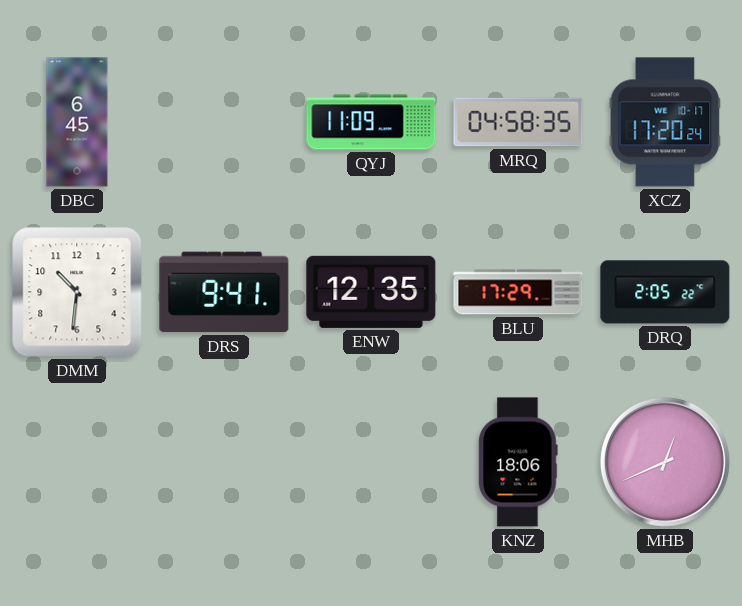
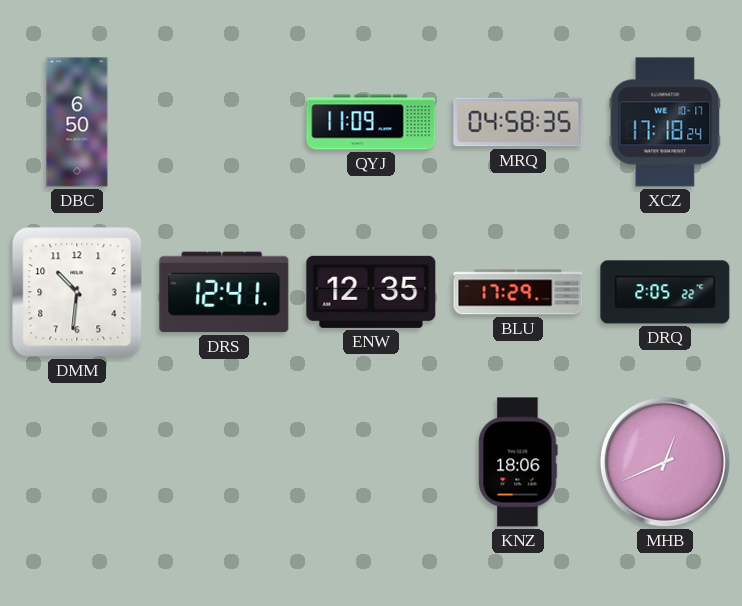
DBC: 6:45 -> 6:50
XCZ: 17:20 -> 17:18
DRS: 9:41 -> 12:41
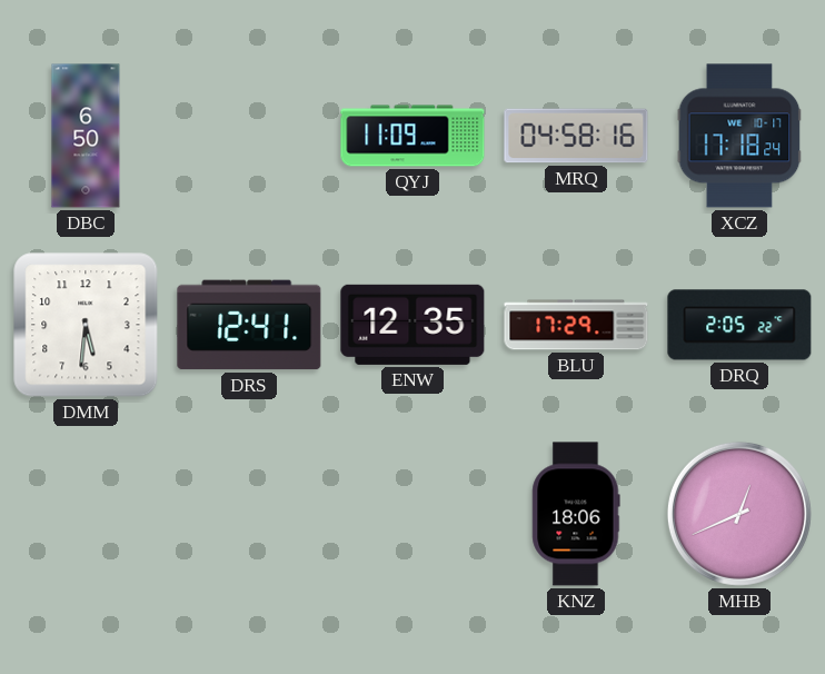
MRQ: 04:58:35 -> 04:58:16
DMM: 10:31 -> 5:31
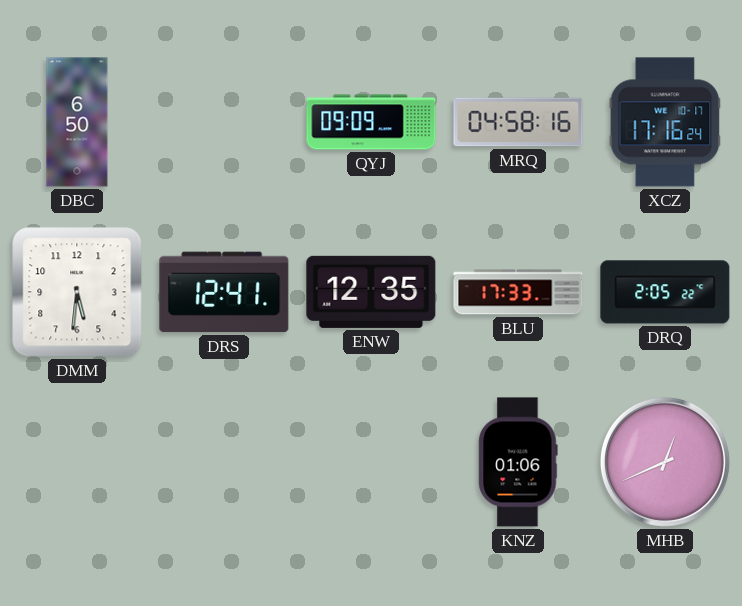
QYJ: 11:09 -> 09:09
XCZ: 17:18 -> 17:16
BLU: 17:29 -> 17:33
KNZ: 18:06 -> 01:06
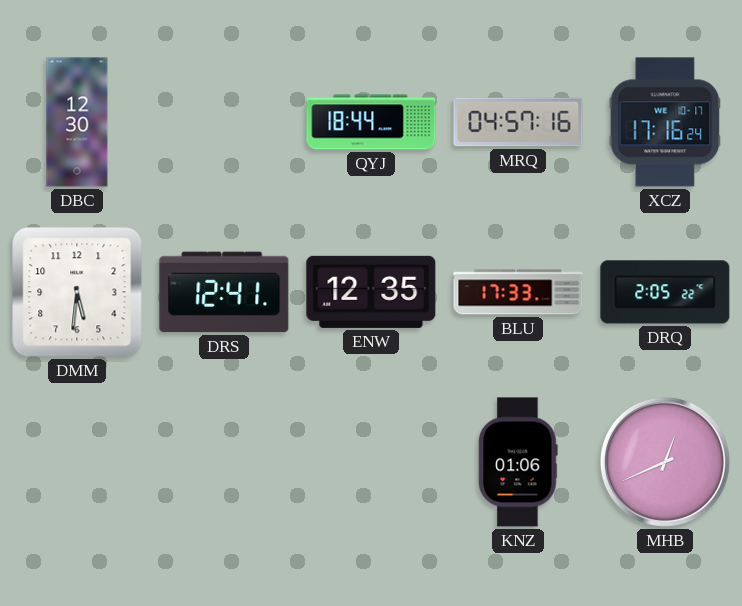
DBC: 6:50 -> 12:30
QYJ: 09:09 -> 18:44
MRQ: 04:58 -> 04:57
